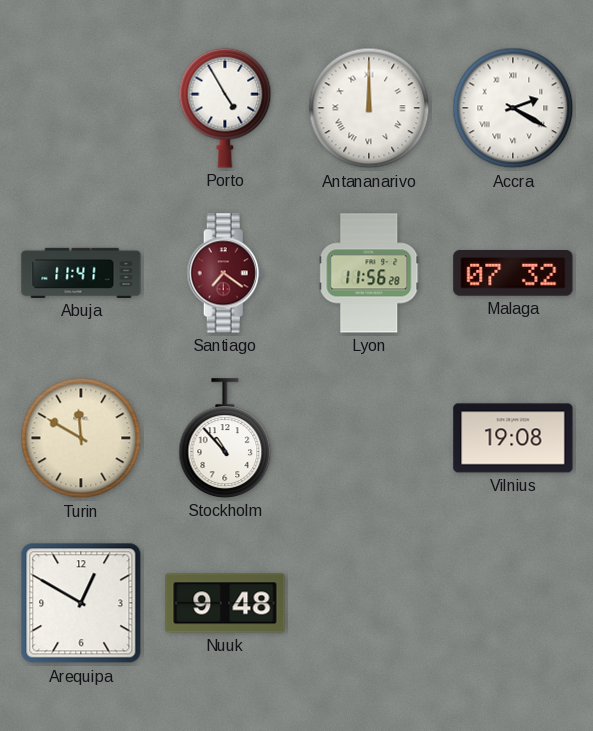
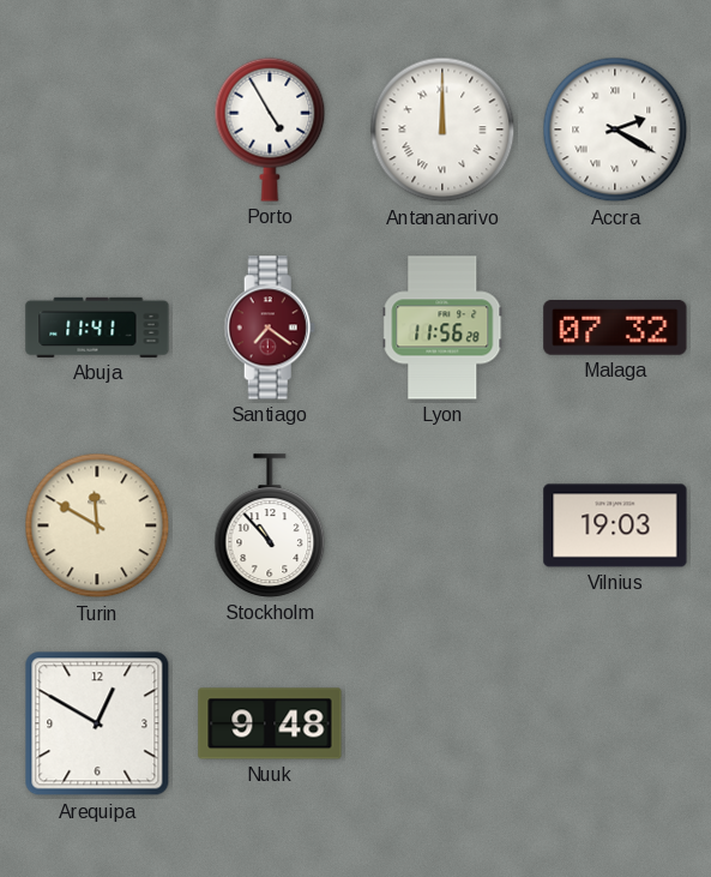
Vilnius: 19:08 -> 19:03
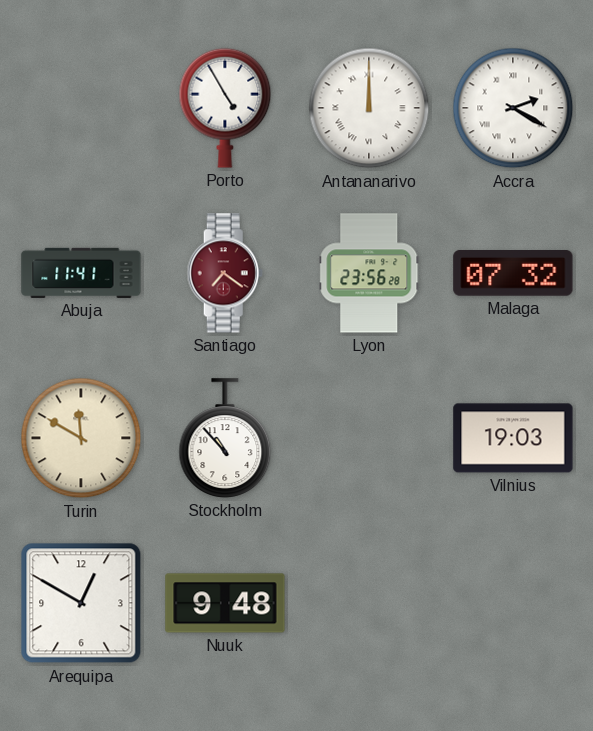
Lyon: 11:56 -> 23:56
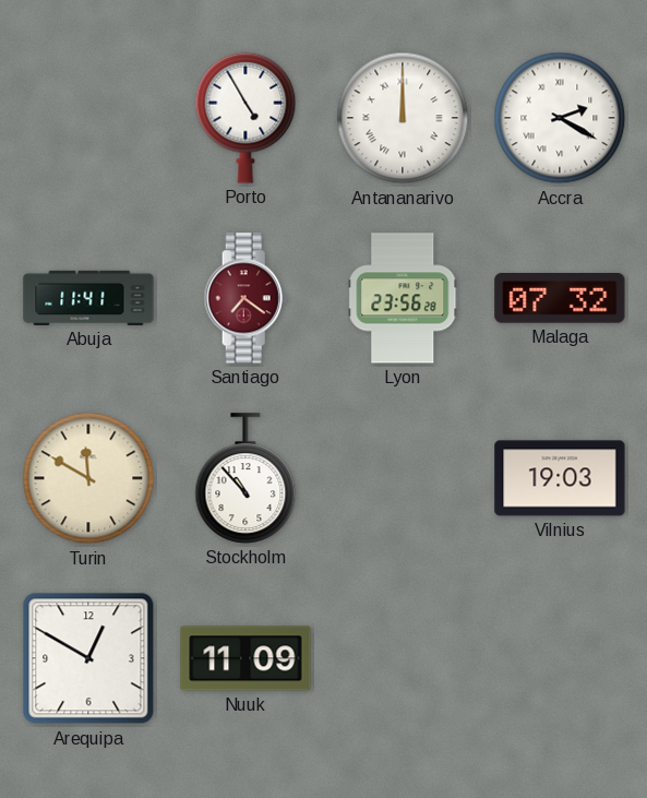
Nuuk: 9:48 -> 11:09
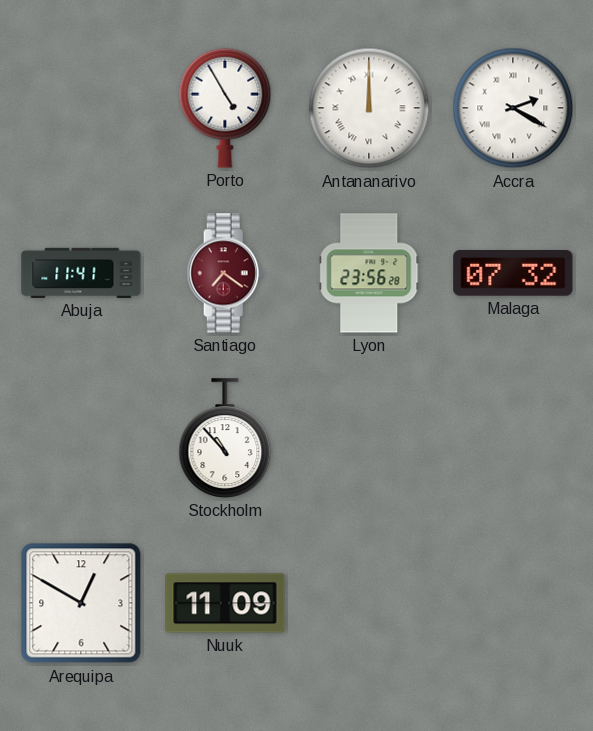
Turin: 11:50 -> none
Vilnius: 19:03 -> none
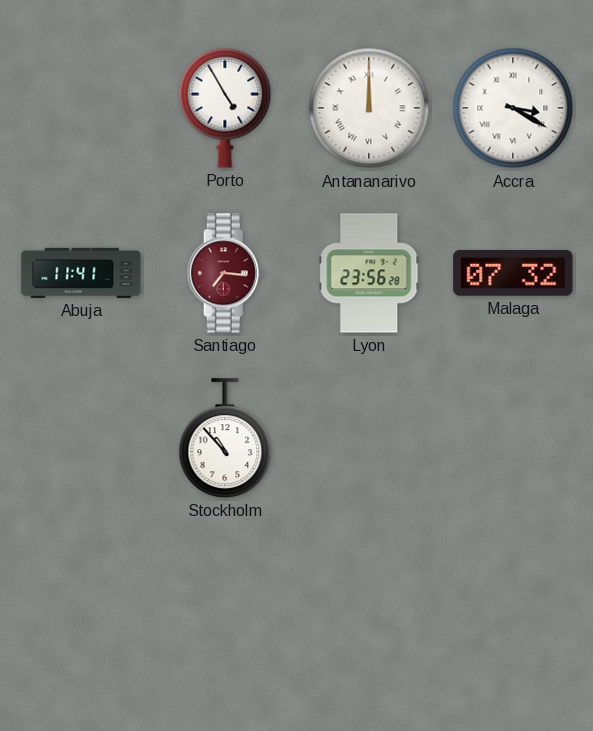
Accra: 2:20 -> 3:20
Santiago: 7:21 -> 7:16
Arequipa: 12:50 -> none
Nuuk: 11:09 -> none
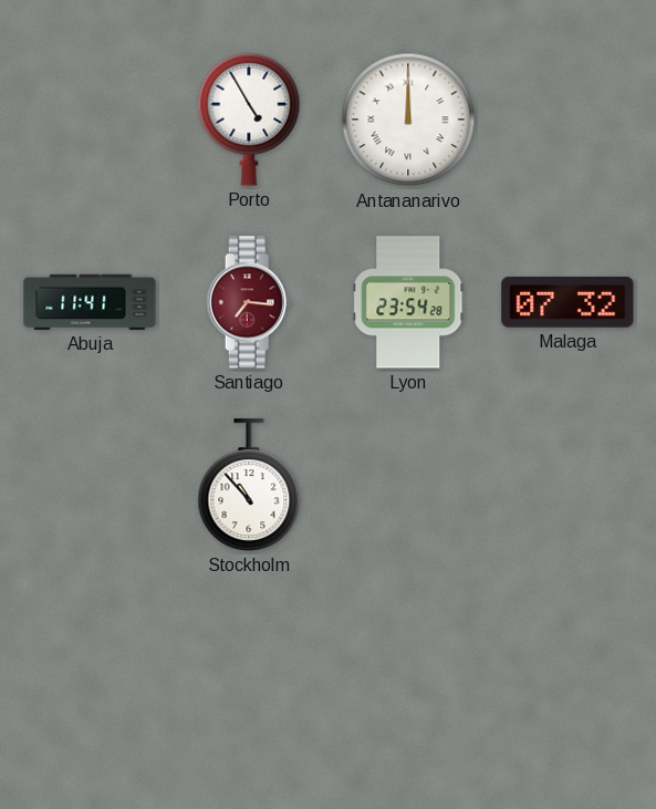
Accra: 3:20 -> none
Lyon: 23:56 -> 23:54
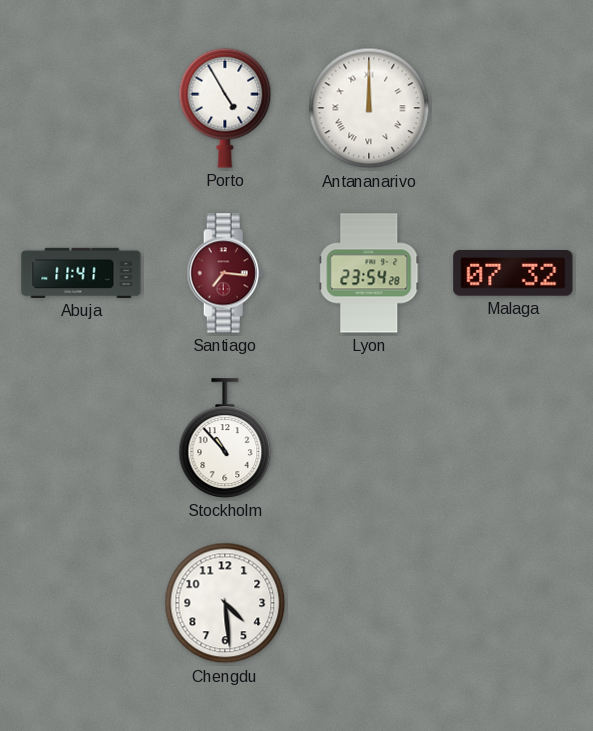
Chengdu: none -> 4:29
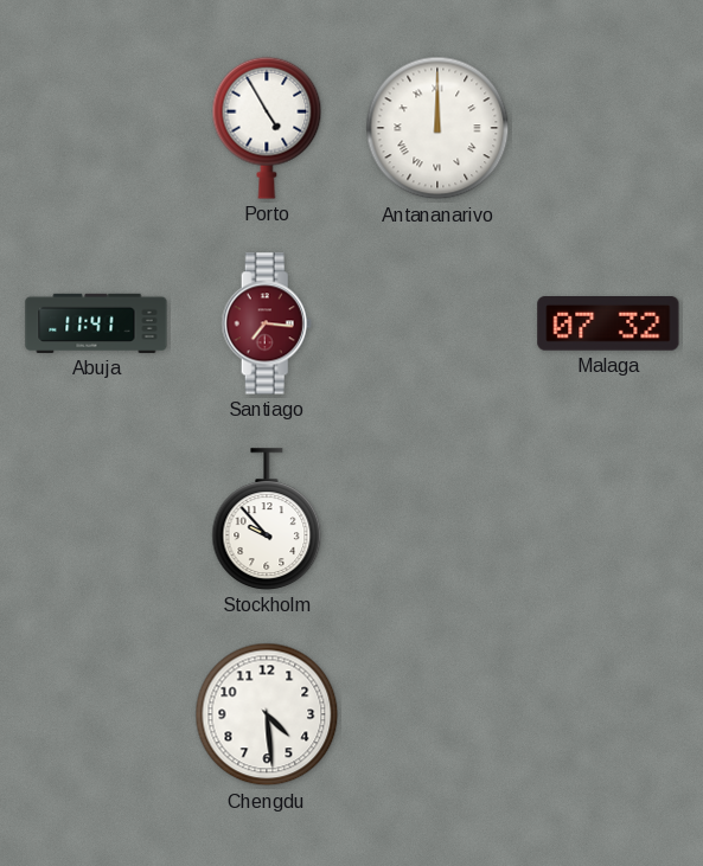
Lyon: 23:54 -> none
Stockholm: 10:53 -> 9:53
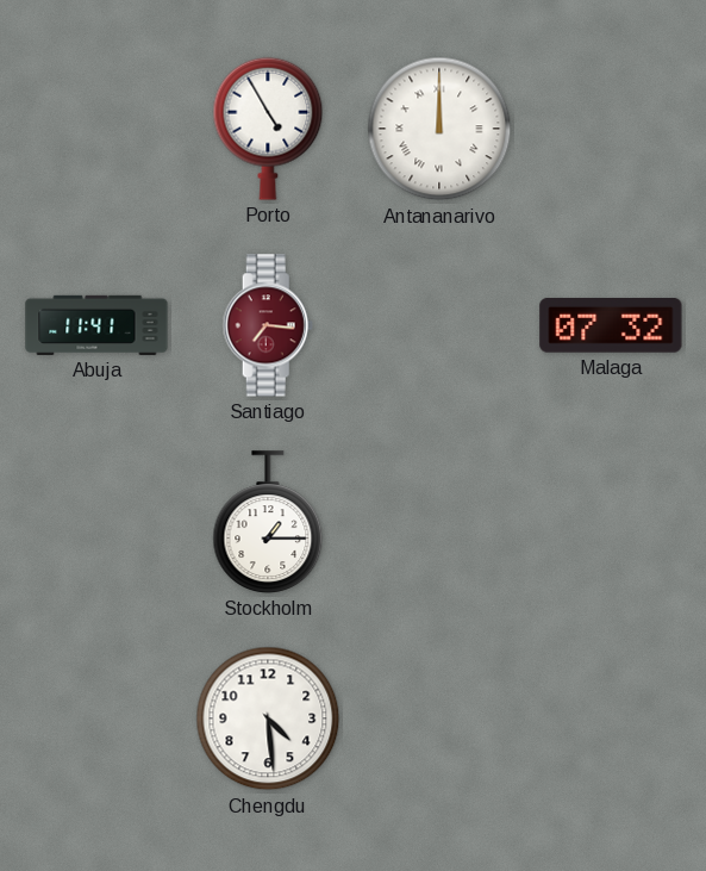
Stockholm: 9:53 -> 1:15
